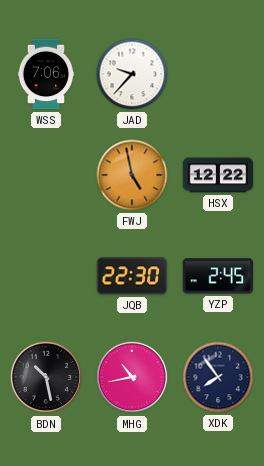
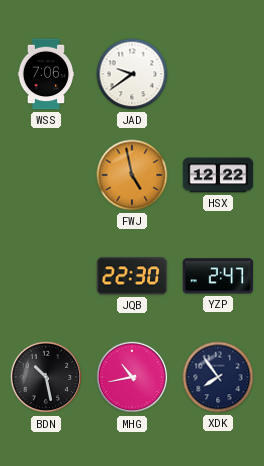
JAD: 9:37 -> 9:39
YZP: 2:45 -> 2:47
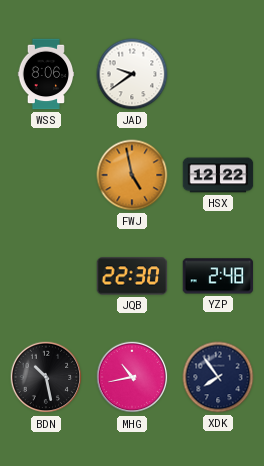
WSS: 7:06 -> 8:06
YZP: 2:47 -> 2:48
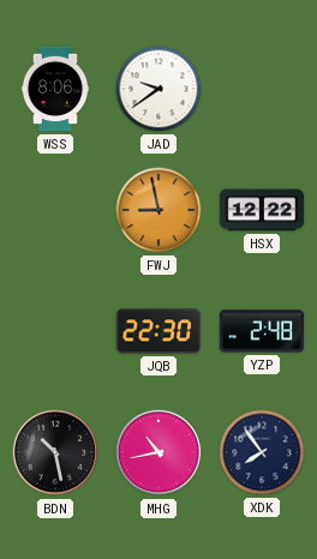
FWJ: 4:58 -> 8:58
